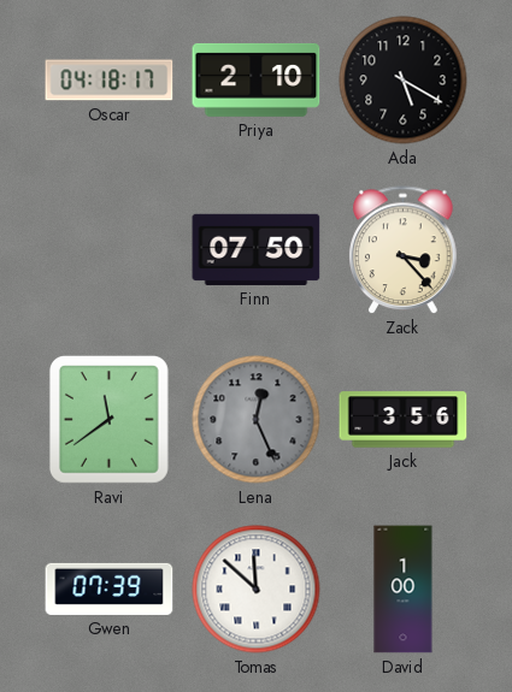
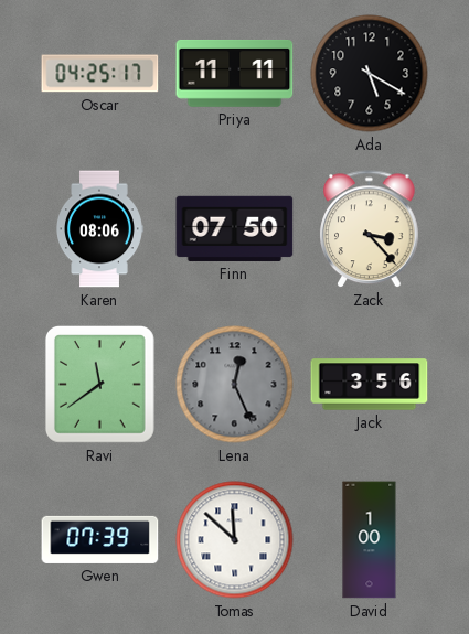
Oscar: 04:18 -> 04:25
Priya: 2:10 -> 11:11
Karen: none -> 08:06
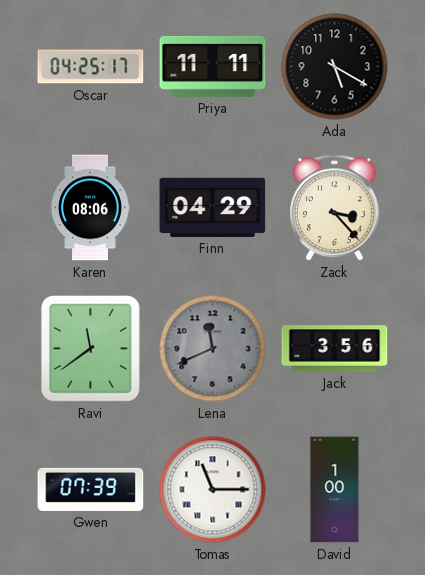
Finn: 07:50 -> 04:29
Lena: 12:26 -> 11:41
Tomas: 11:52 -> 11:15
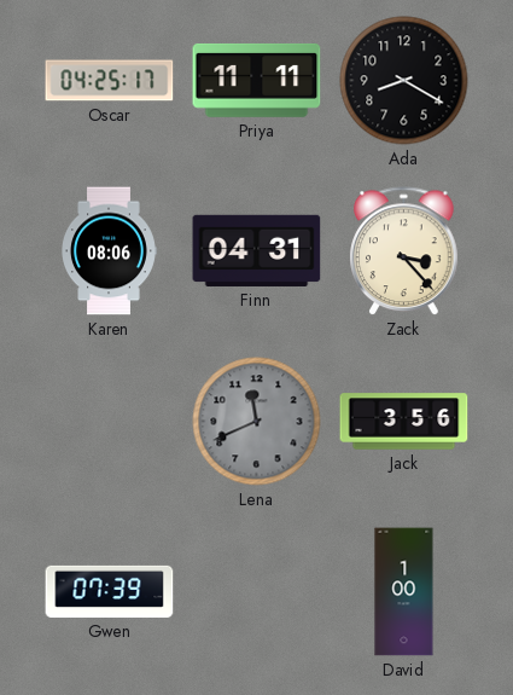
Ada: 5:20 -> 8:20
Finn: 04:29 -> 04:31
Ravi: 11:39 -> none
Tomas: 11:15 -> none
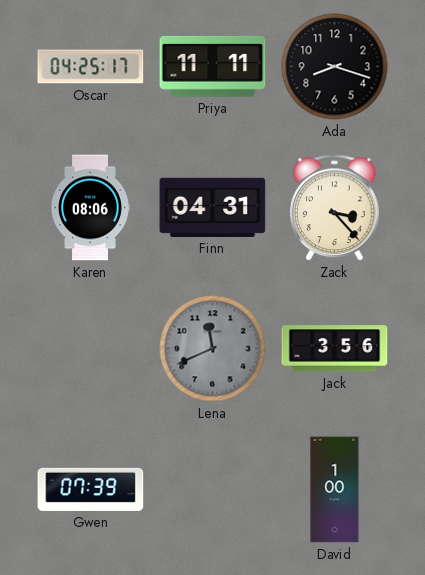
Ada: 8:20 -> 8:18
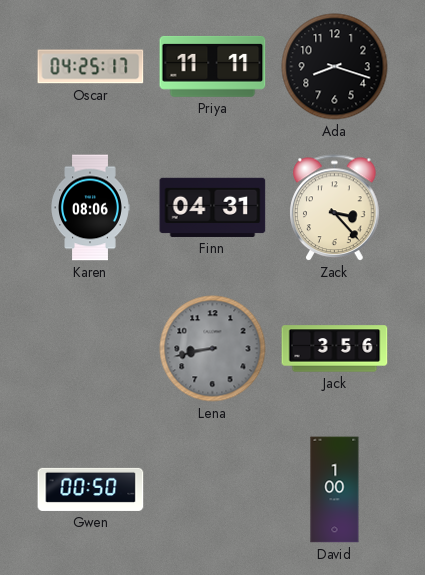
Lena: 11:41 -> 8:43
Gwen: 07:39 -> 00:50
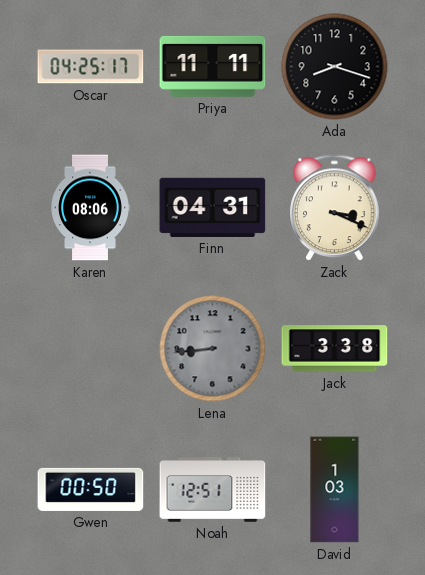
Zack: 3:23 -> 3:19
Lena: 8:43 -> 8:44
Jack: 3:56 -> 3:38
Noah: none -> 12:51
David: 1:00 -> 1:03
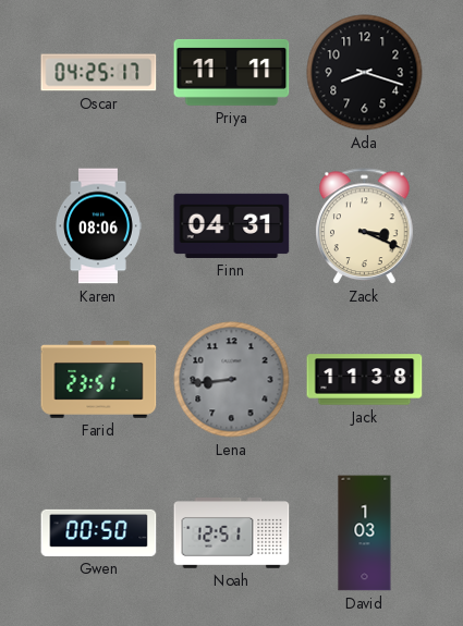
Farid: none -> 23:51
Jack: 3:38 -> 11:38
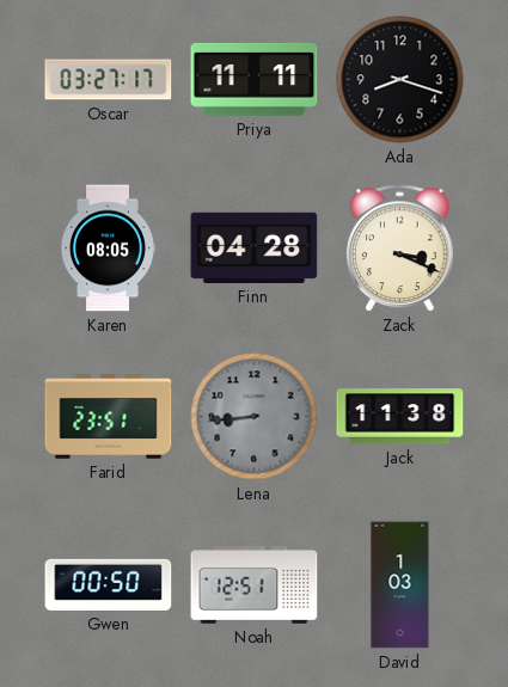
Oscar: 04:25 -> 03:27
Karen: 08:06 -> 08:05
Finn: 04:31 -> 04:28
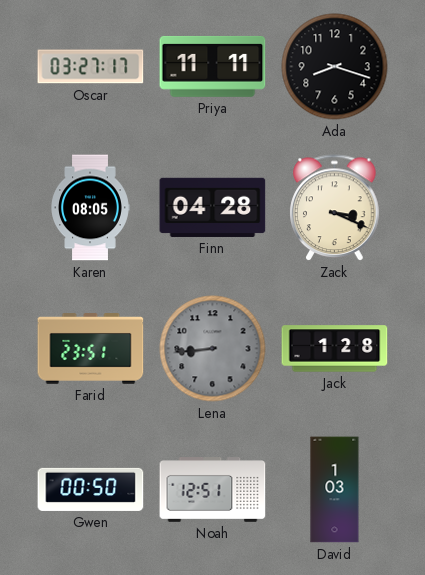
Jack: 11:38 -> 1:28
